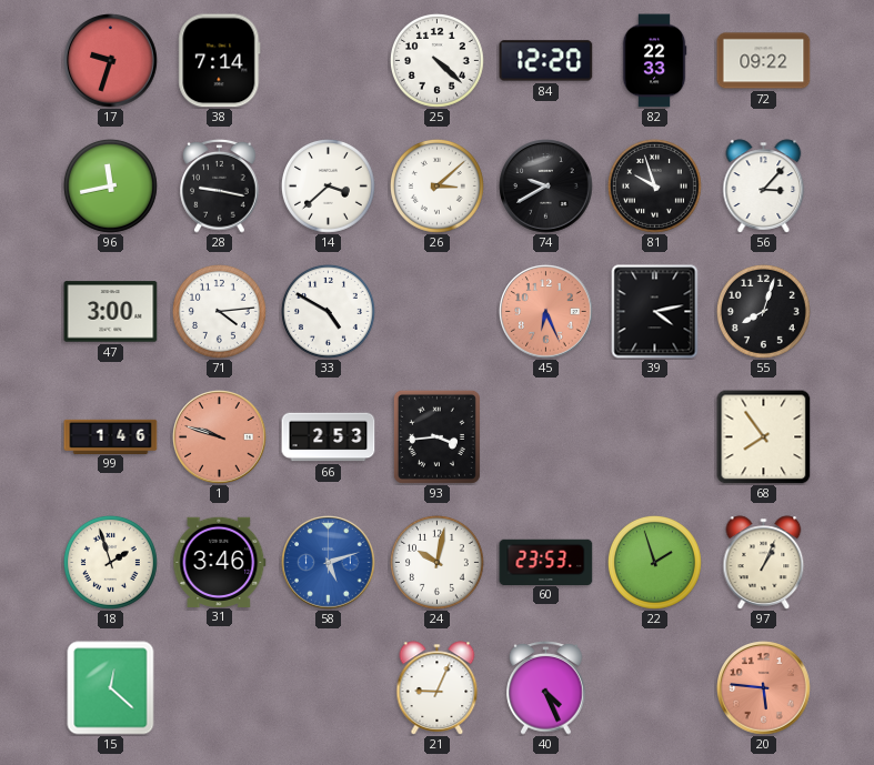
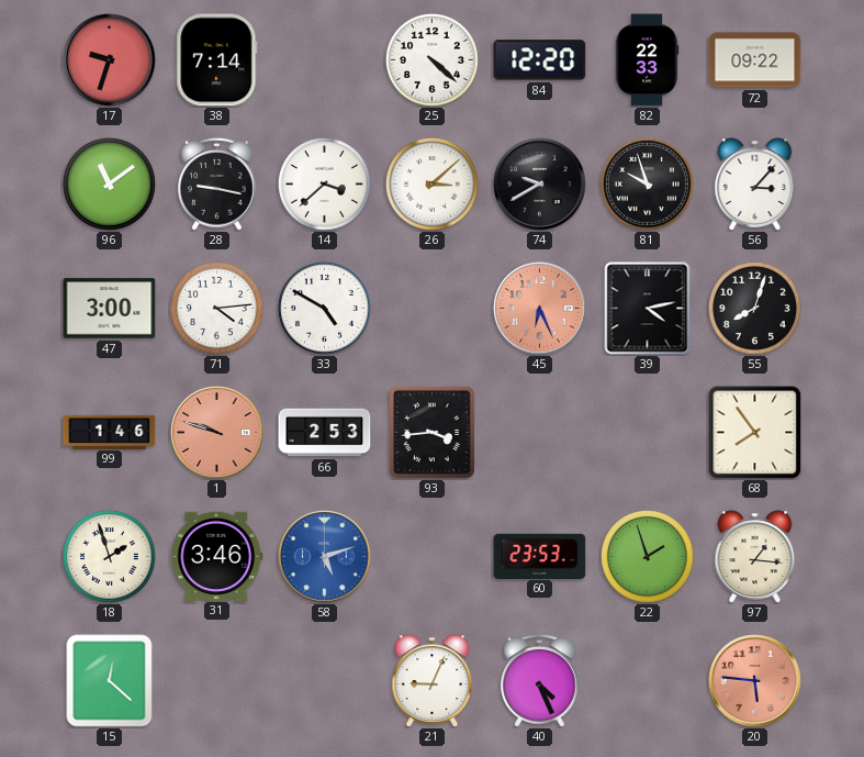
96: 11:43 -> 11:09
24: 10:02 -> none
97: 1:04 -> 1:16
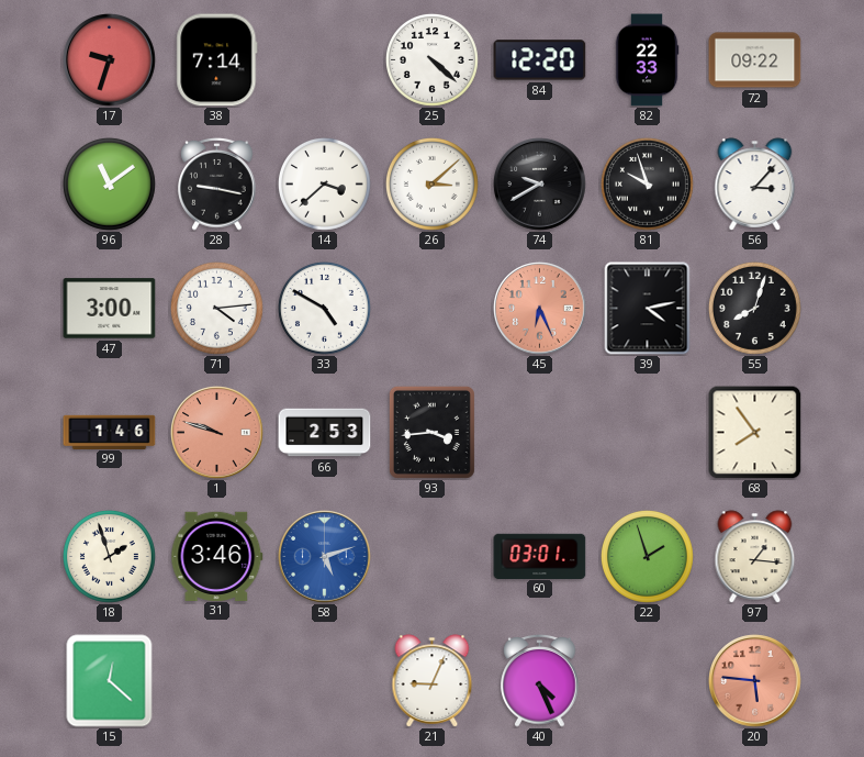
60: 23:53 -> 03:01
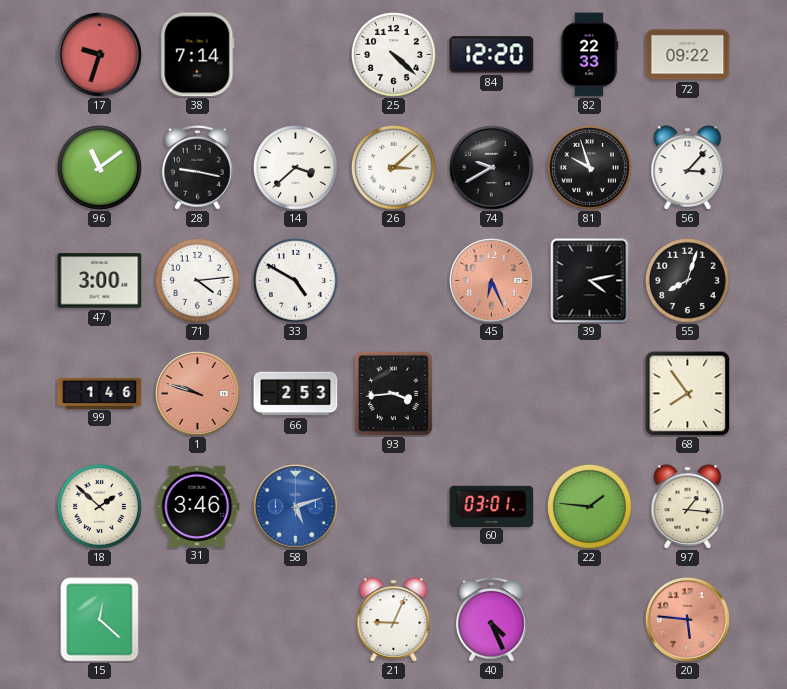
18: 1:57 -> 1:52
22: 1:57 -> 1:46
